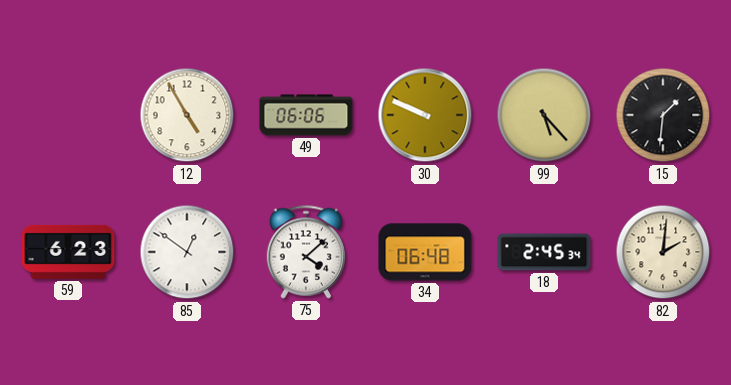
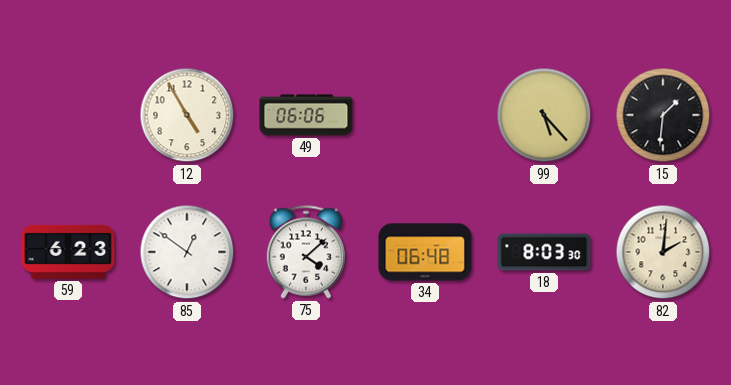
30: 9:49 -> none
18: 2:45 -> 8:03
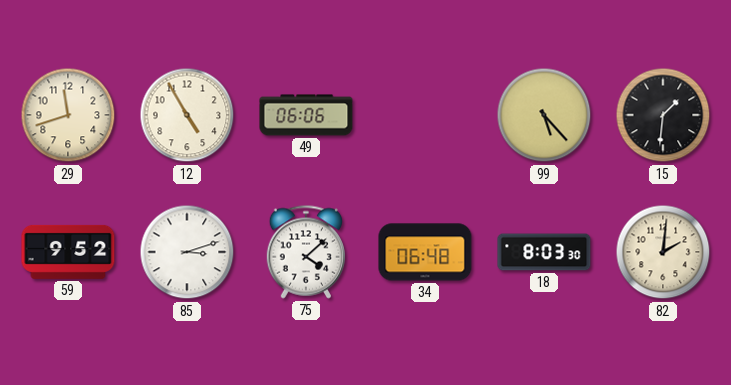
29: none -> 11:42
59: 6:23 -> 9:52
85: 12:51 -> 3:12
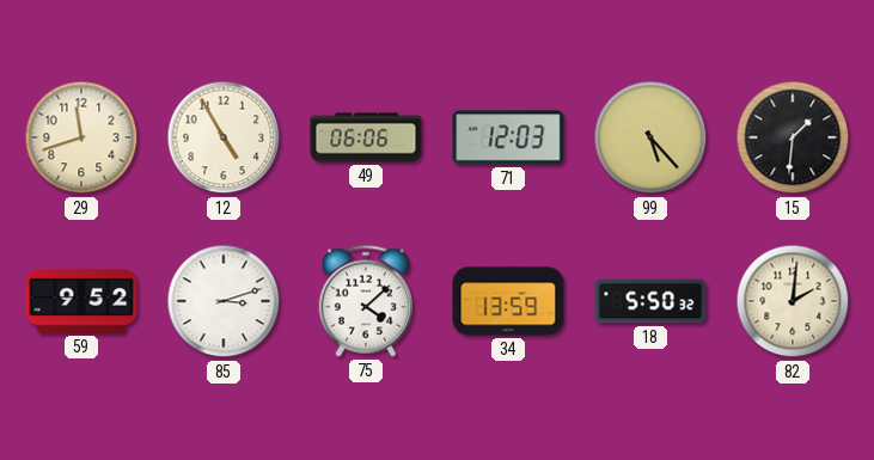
71: none -> 12:03
34: 06:48 -> 13:59
18: 8:03 -> 5:50
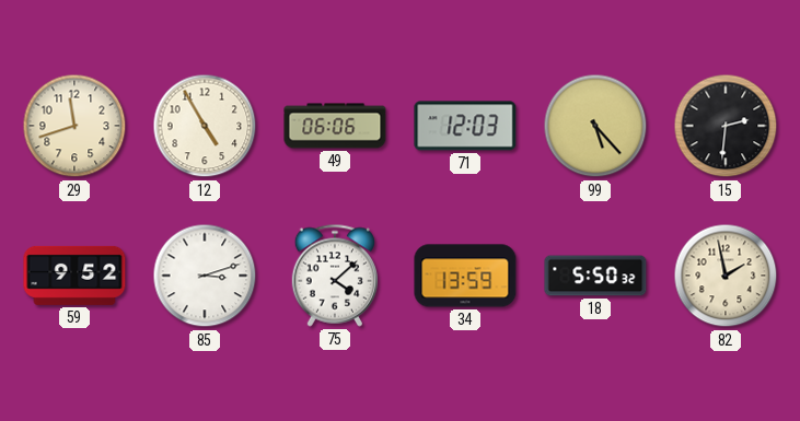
15: 1:31 -> 2:31
82: 2:01 -> 1:58
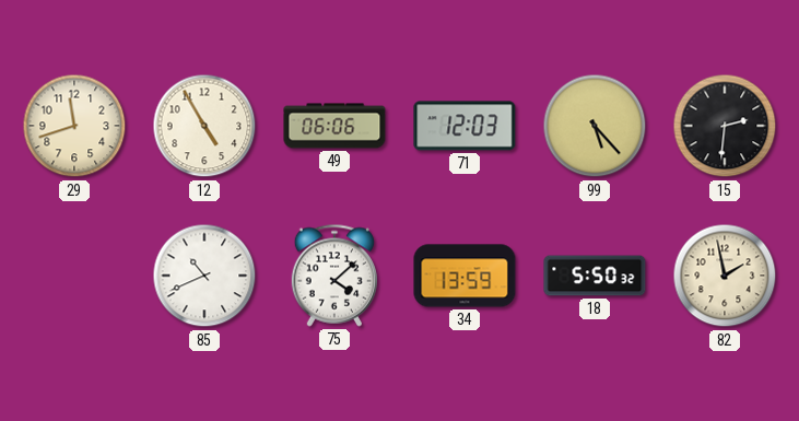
59: 9:52 -> none
85: 3:12 -> 10:41
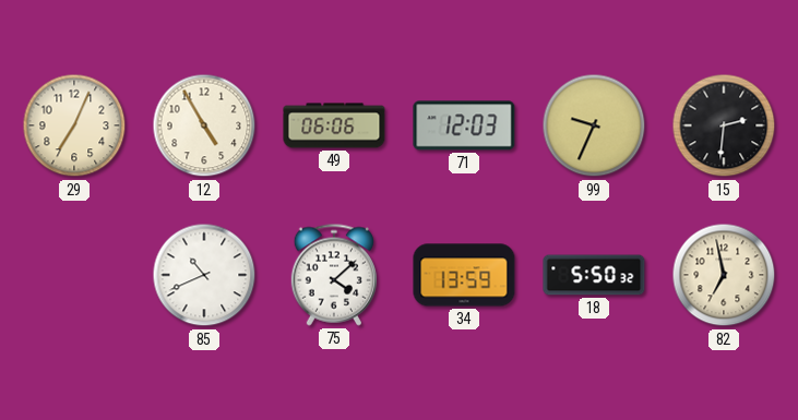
29: 11:42 -> 7:04
99: 5:23 -> 9:34
82: 1:58 -> 6:58
